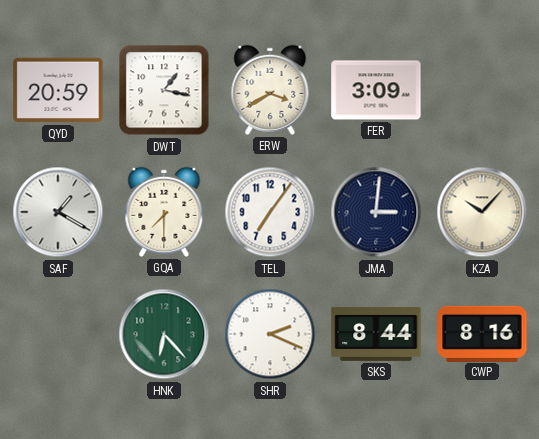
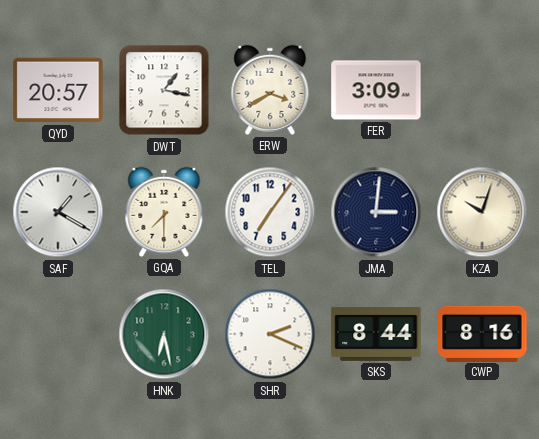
QYD: 20:59 -> 20:57
KZA: 10:07 -> 10:03
HNK: 6:23 -> 6:28
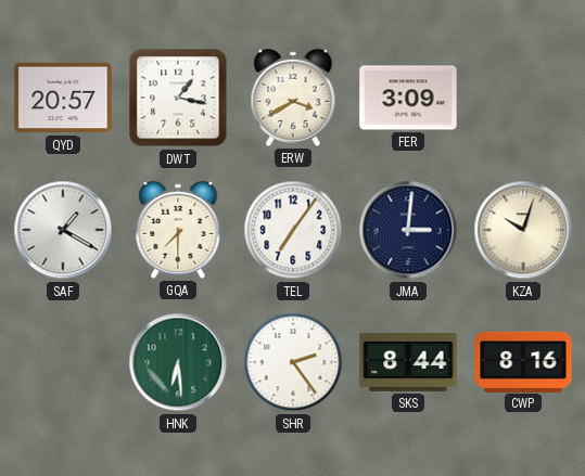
HNK: 6:28 -> 6:29
SHR: 2:19 -> 2:24
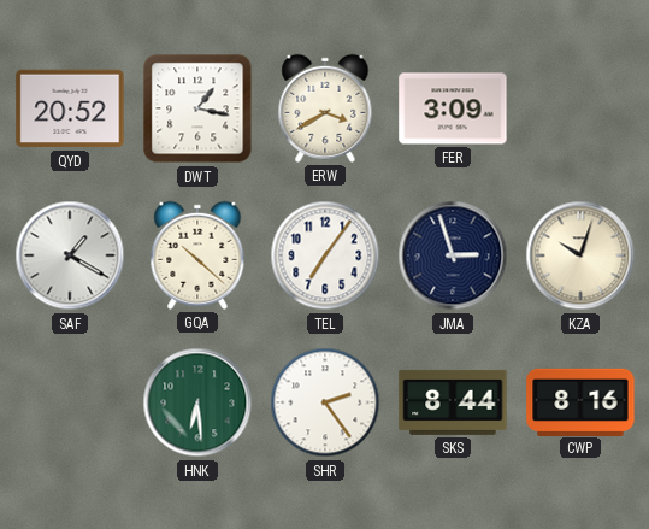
QYD: 20:57 -> 20:52
GQA: 7:30 -> 10:22
JMA: 3:01 -> 2:57
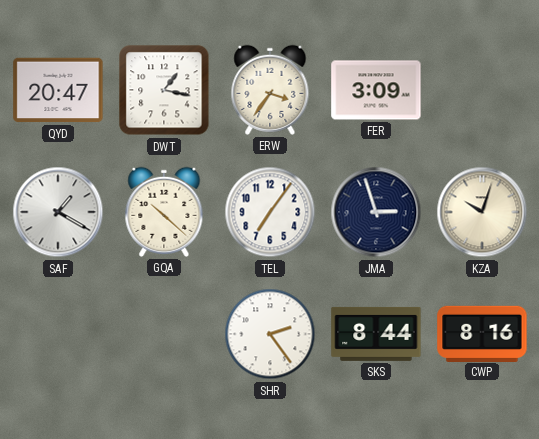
QYD: 20:52 -> 20:47
ERW: 3:40 -> 3:36
HNK: 6:29 -> none
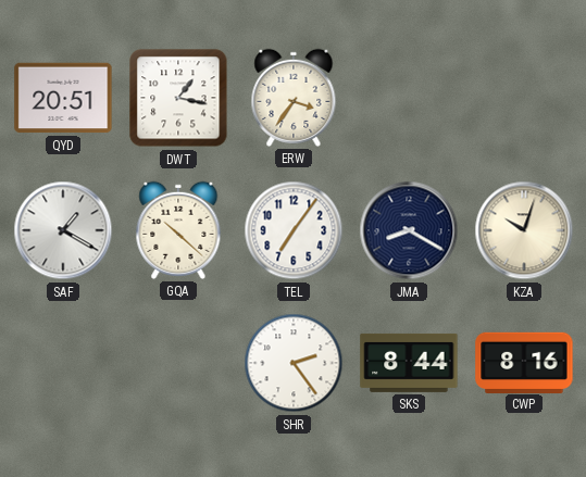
QYD: 20:47 -> 20:51
FER: 3:09 -> none
JMA: 2:57 -> 8:20
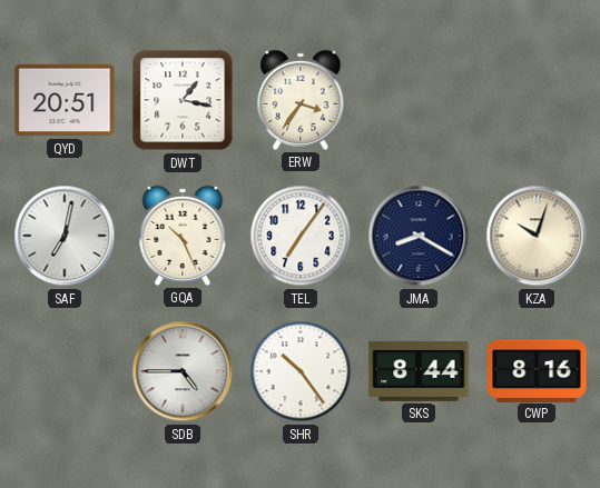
SAF: 1:20 -> 7:02
GQA: 10:22 -> 10:26
SDB: none -> 4:45
SHR: 2:24 -> 10:24
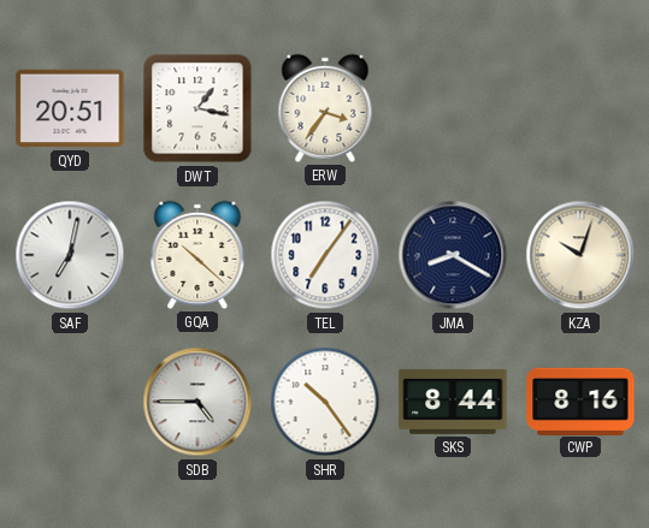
GQA: 10:26 -> 10:22
